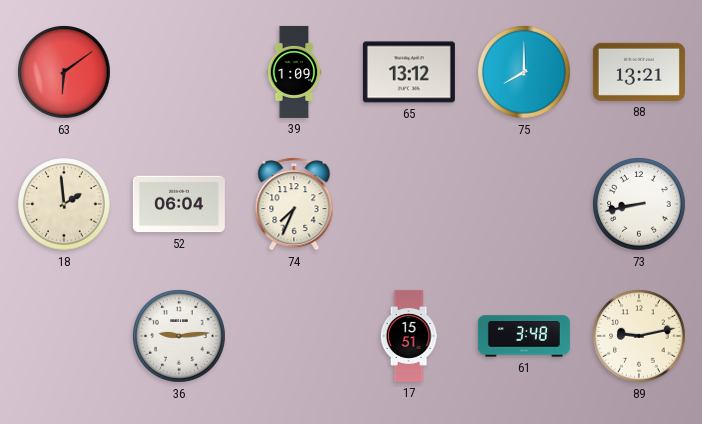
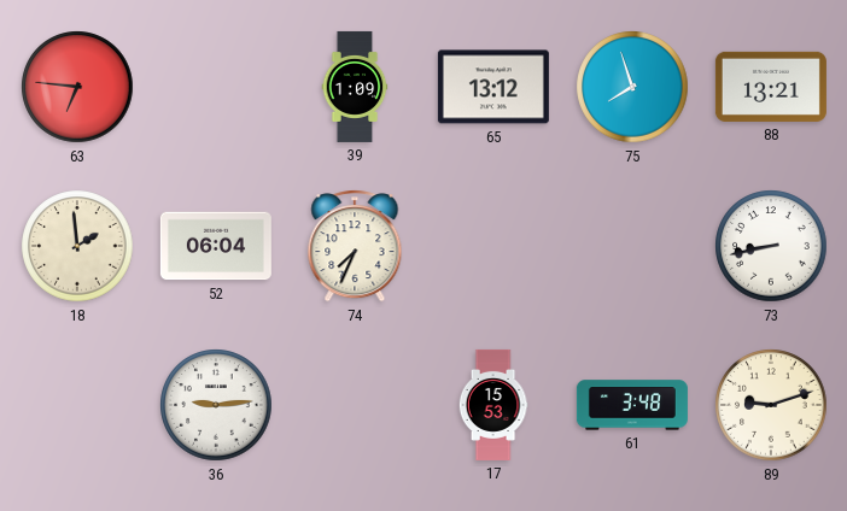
63: 6:09 -> 6:46
75: 8:00 -> 7:57
17: 15:51 -> 15:53
89: 9:13 -> 9:12
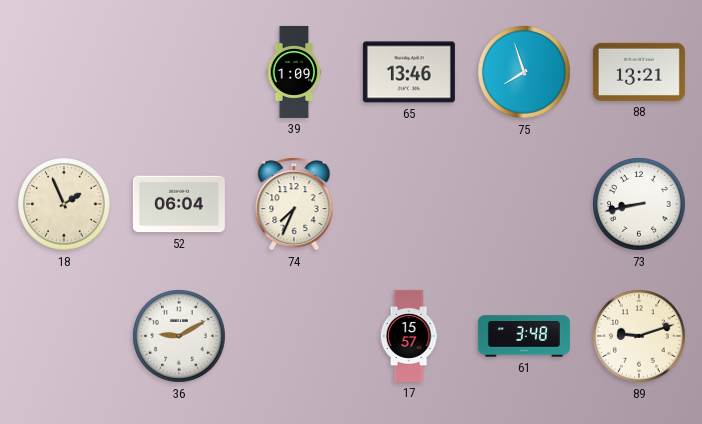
63: 6:46 -> none
65: 13:12 -> 13:46
18: 1:59 -> 1:56
36: 9:14 -> 9:10
17: 15:53 -> 15:57
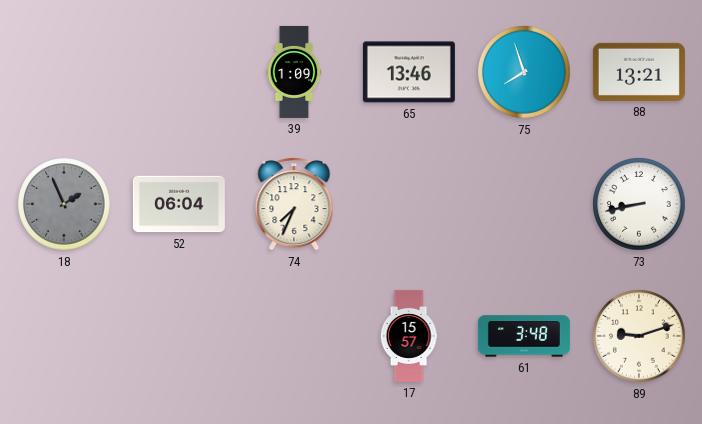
18 dial: cream -> grey
36: 9:10 -> none
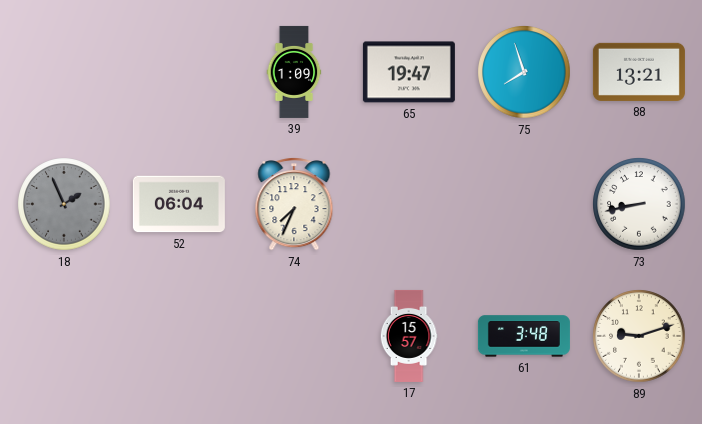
65: 13:46 -> 19:47
